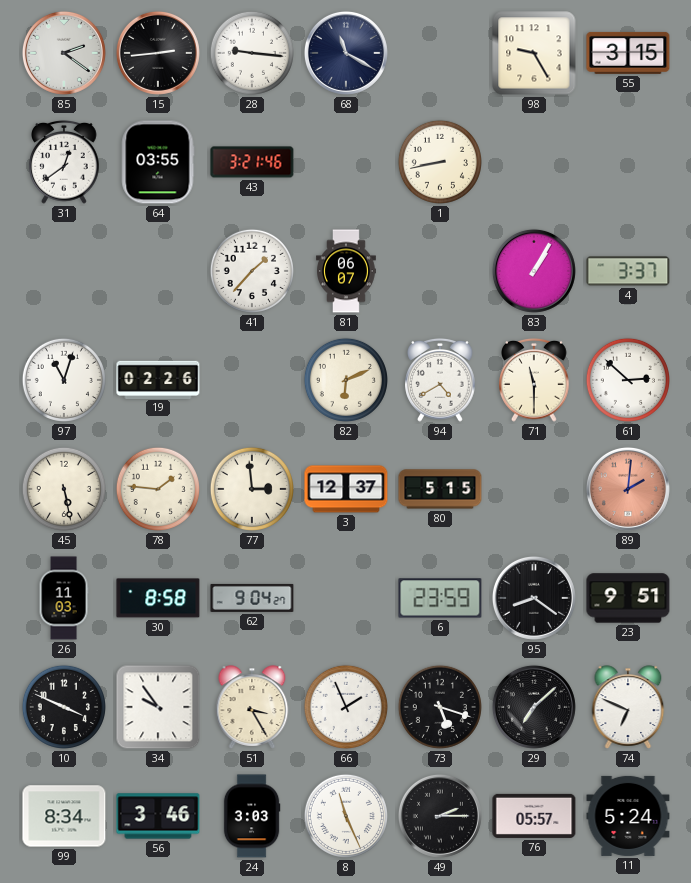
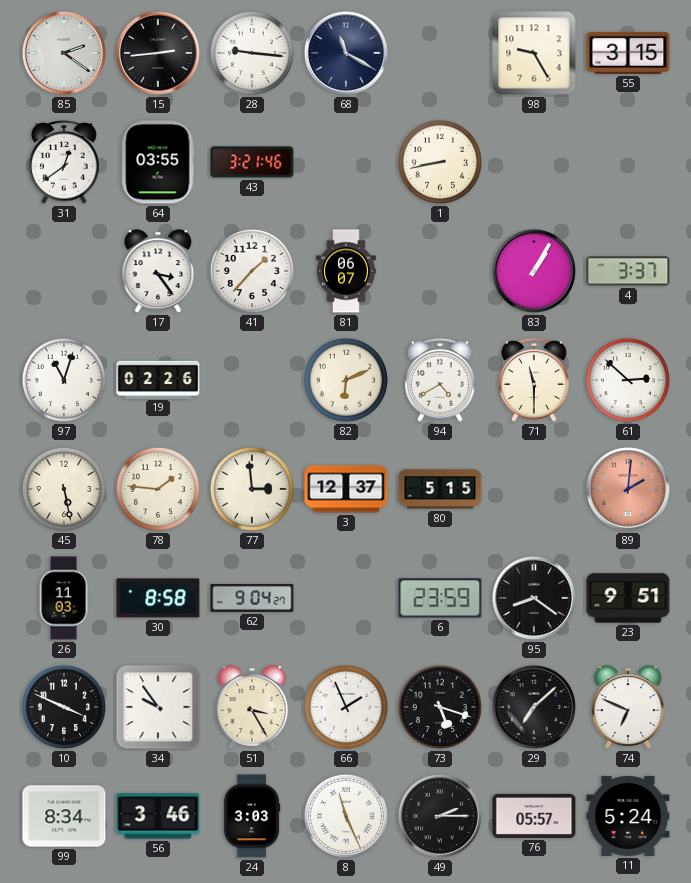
17: none -> 3:24
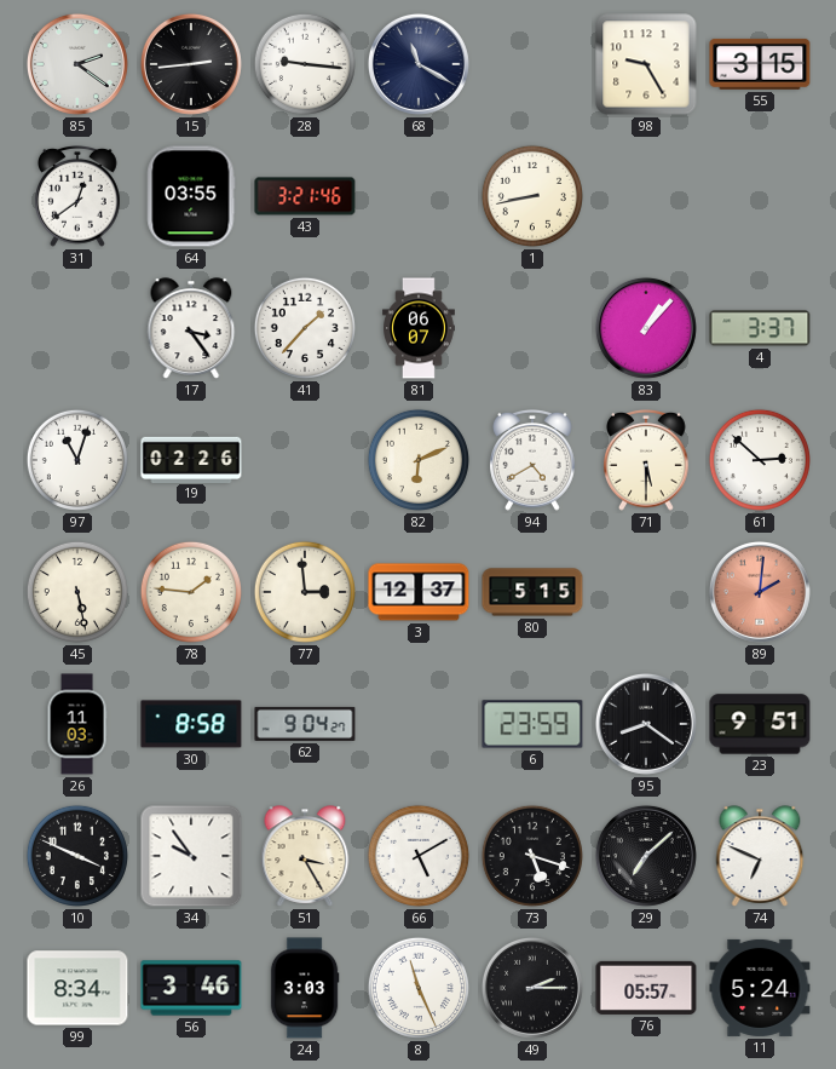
83: 1:05 -> 1:07
71: 11:30 -> 5:30
66: 1:56 -> 5:10
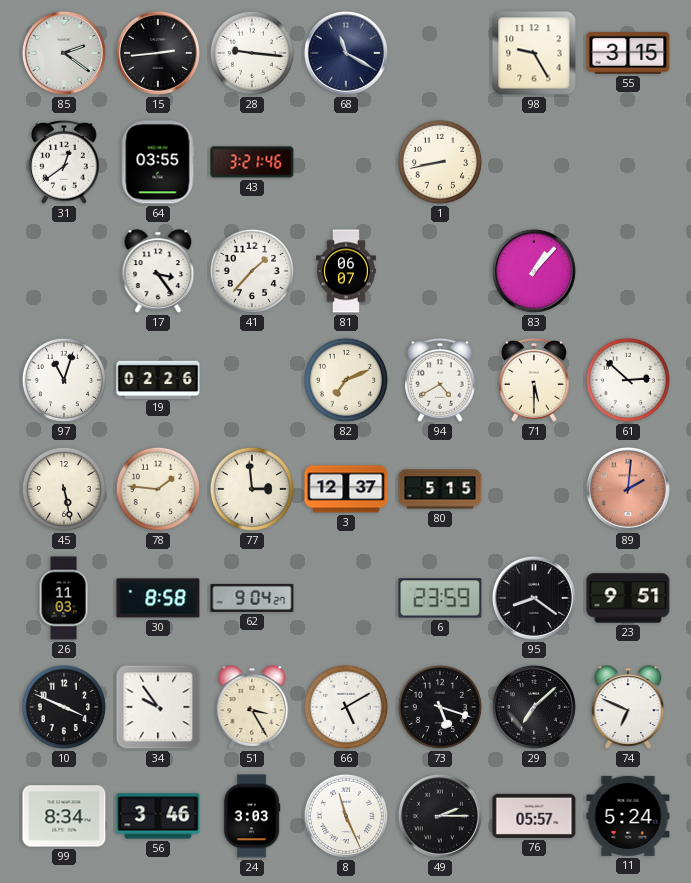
4: 3:37 -> none
82: 6:11 -> 7:11
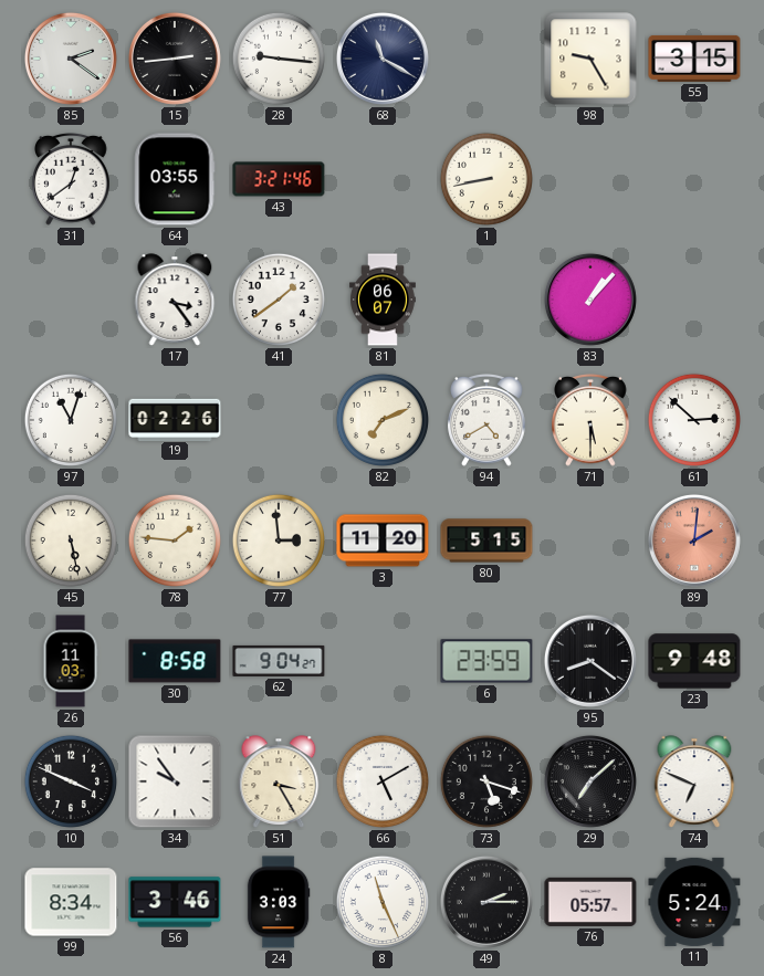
41: 1:37 -> 1:39
3: 12:37 -> 11:20
23: 9:51 -> 9:48
